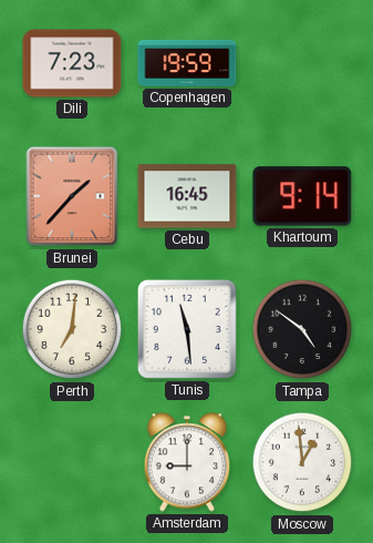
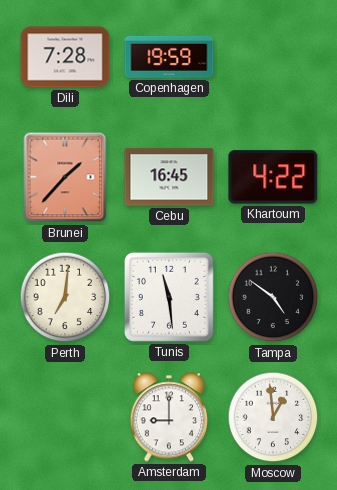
Dili: 7:23 -> 7:28
Khartoum: 9:14 -> 4:22
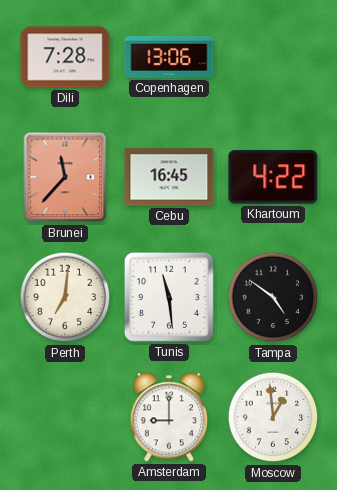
Copenhagen: 19:59 -> 13:06
Brunei: 1:37 -> 11:37
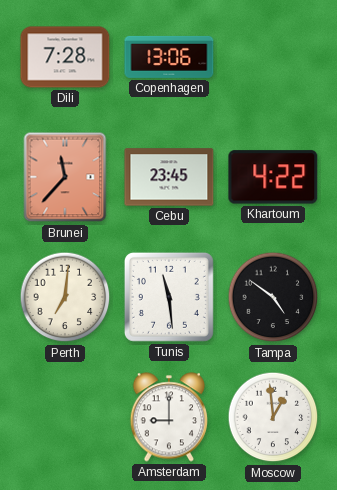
Cebu: 16:45 -> 23:45
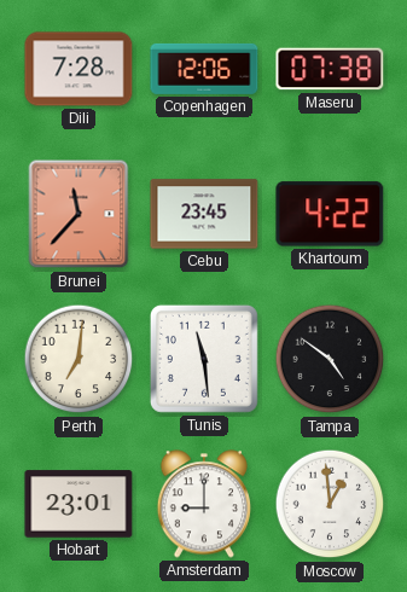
Copenhagen: 13:06 -> 12:06
Maseru: none -> 07:38
Hobart: none -> 23:01
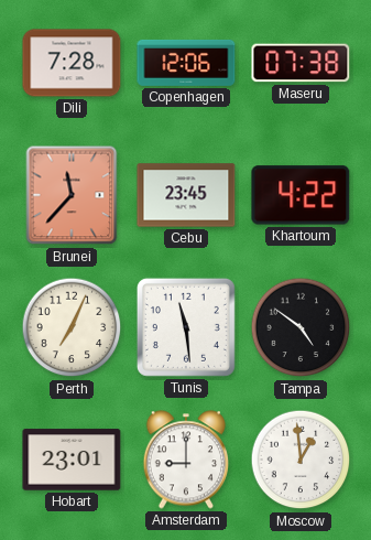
Perth: 7:01 -> 7:04
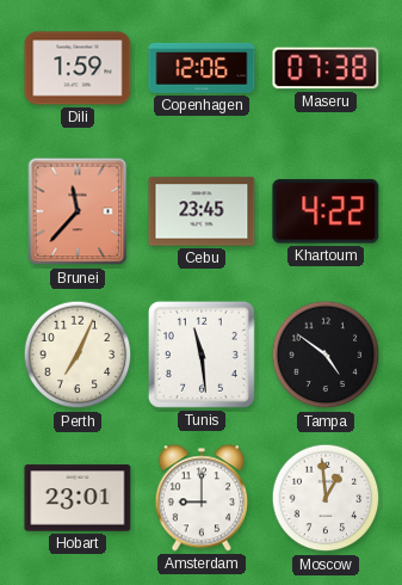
Dili: 7:28 -> 1:59
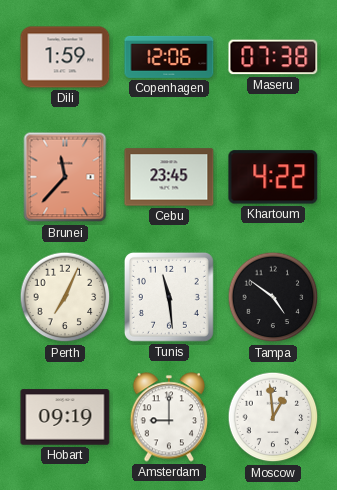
Hobart: 23:01 -> 09:19
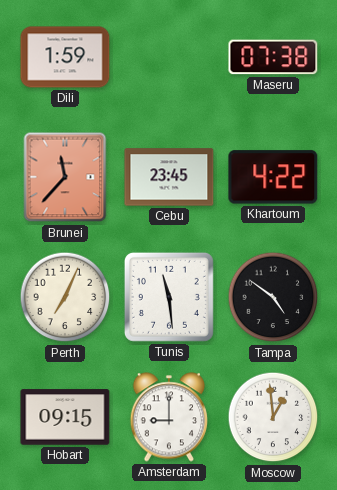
Copenhagen: 12:06 -> none
Hobart: 09:19 -> 09:15
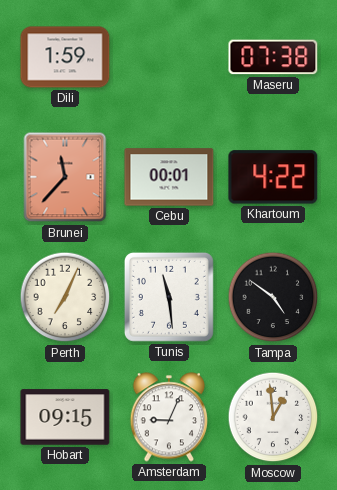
Cebu: 23:45 -> 00:01
Amsterdam: 9:00 -> 9:04
